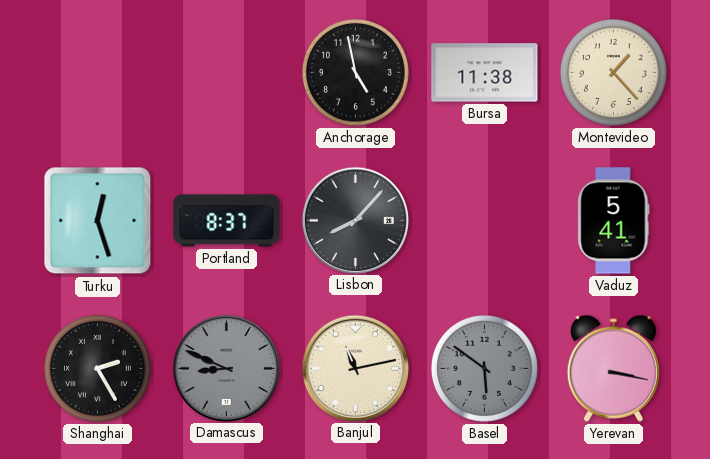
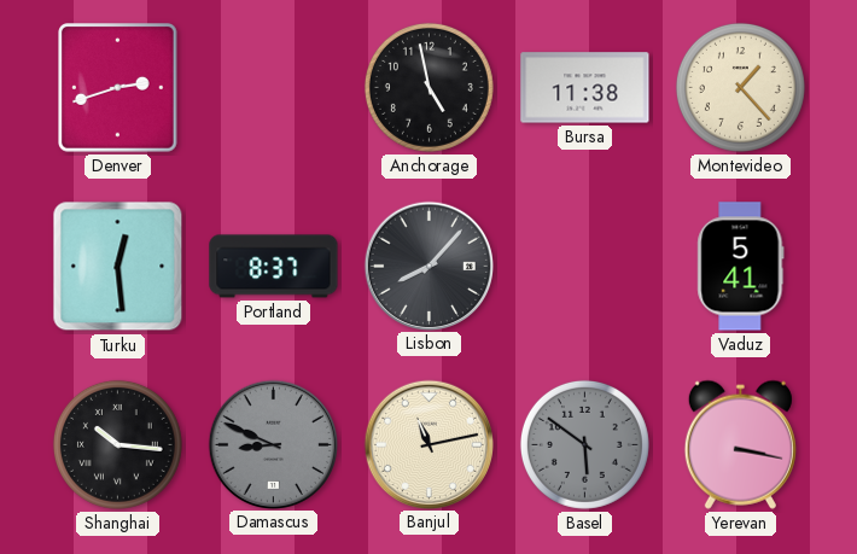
Denver: none -> 2:42
Turku: 12:27 -> 12:29
Shanghai: 2:25 -> 10:16
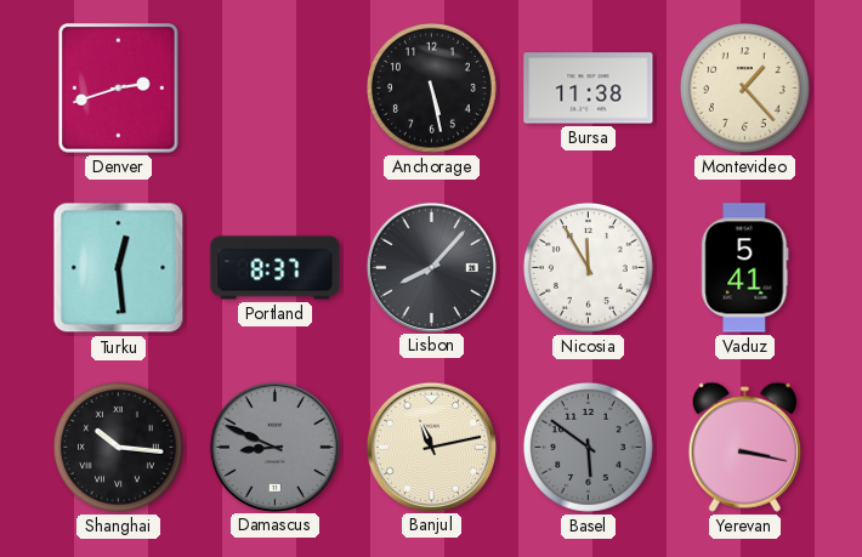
Anchorage: 4:58 -> 5:28
Nicosia: none -> 11:55
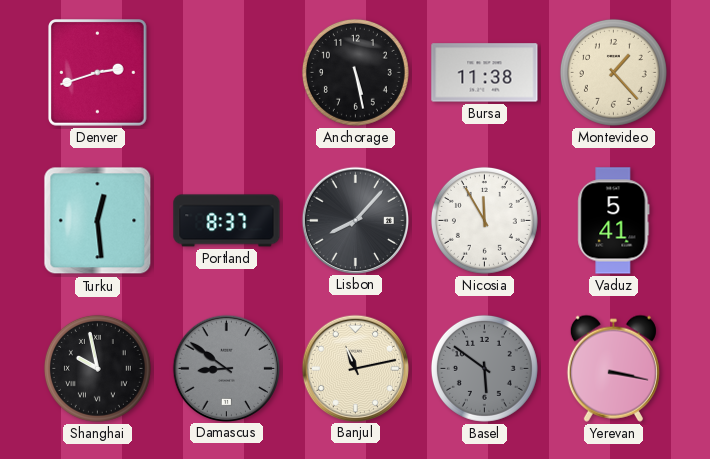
Shanghai: 10:16 -> 9:58
Damascus: 8:49 -> 8:51
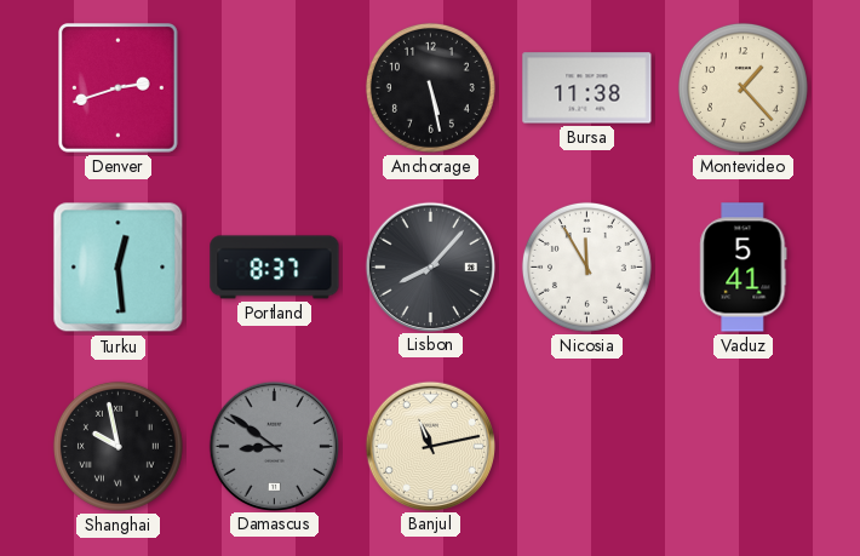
Basel: 5:51 -> none
Yerevan: 3:17 -> none
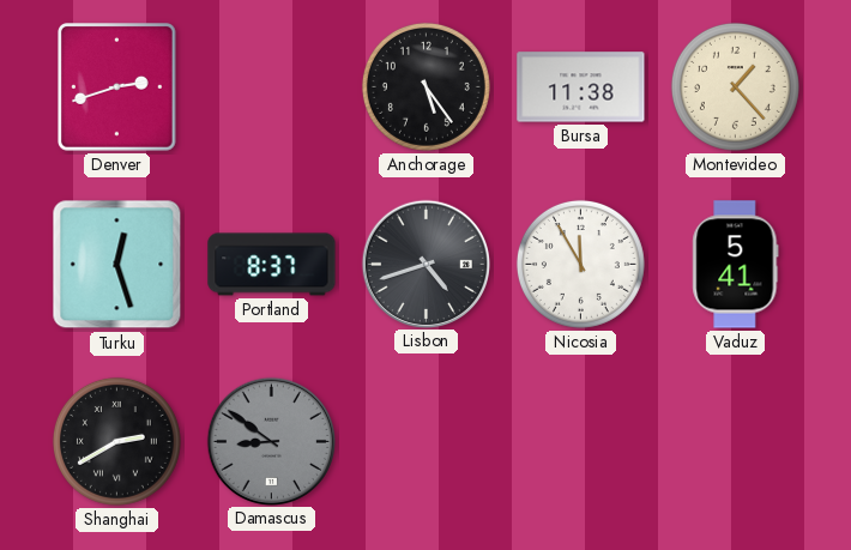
Anchorage: 5:28 -> 5:24
Turku: 12:29 -> 12:27
Lisbon: 8:07 -> 4:42
Shanghai: 9:58 -> 2:40
Banjul: 11:13 -> none
